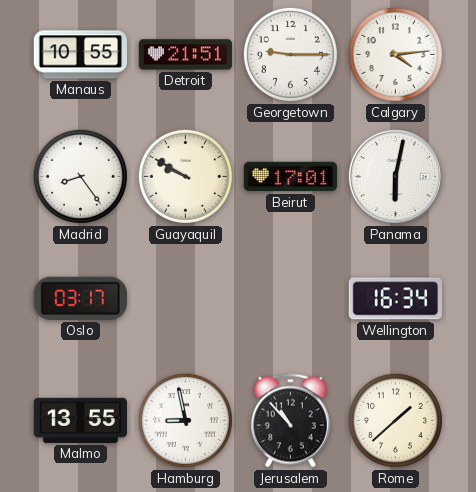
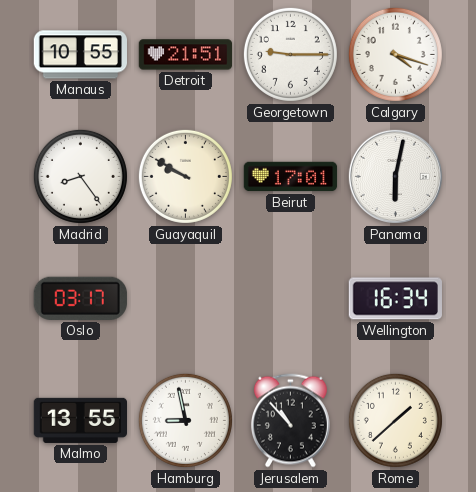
Calgary: 4:14 -> 4:18
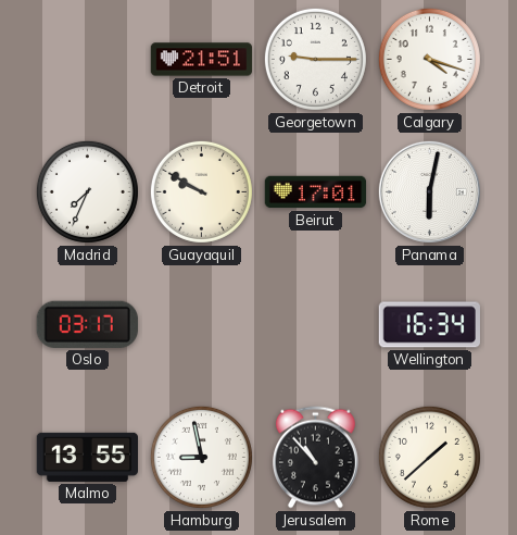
Manaus: 10:55 -> none
Madrid: 8:24 -> 7:34
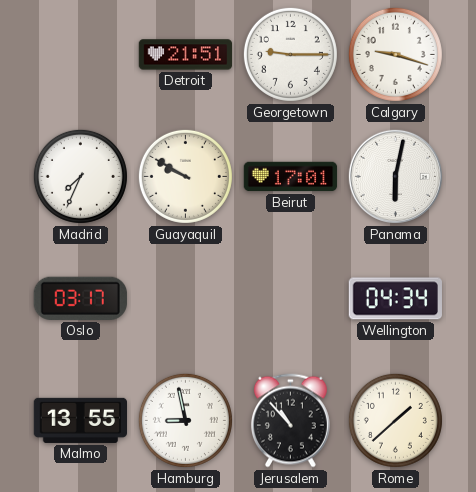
Calgary: 4:18 -> 9:18
Wellington: 16:34 -> 04:34
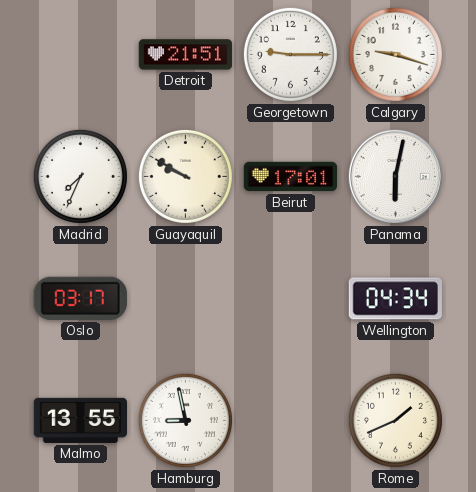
Jerusalem: 10:53 -> none
Rome: 1:38 -> 1:41
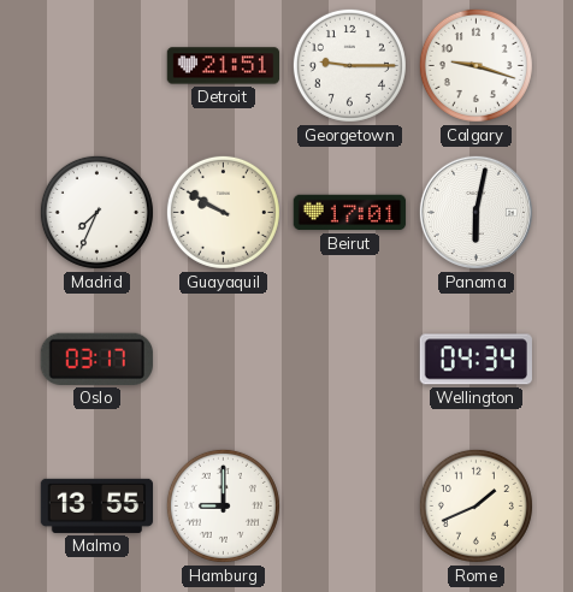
Hamburg: 8:58 -> 9:00
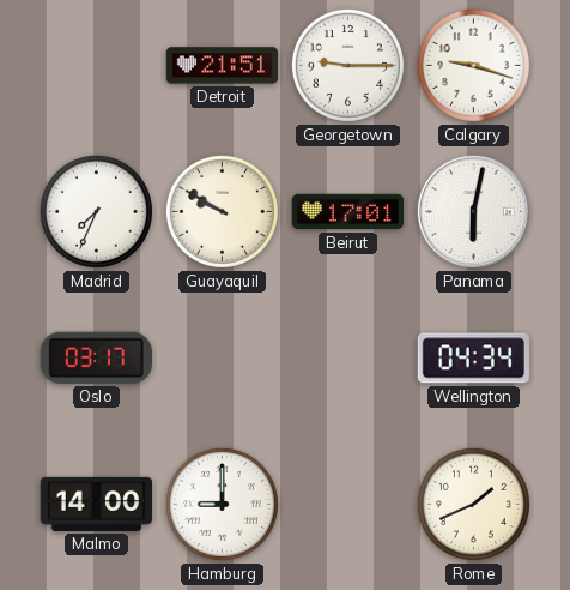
Malmo: 13:55 -> 14:00
